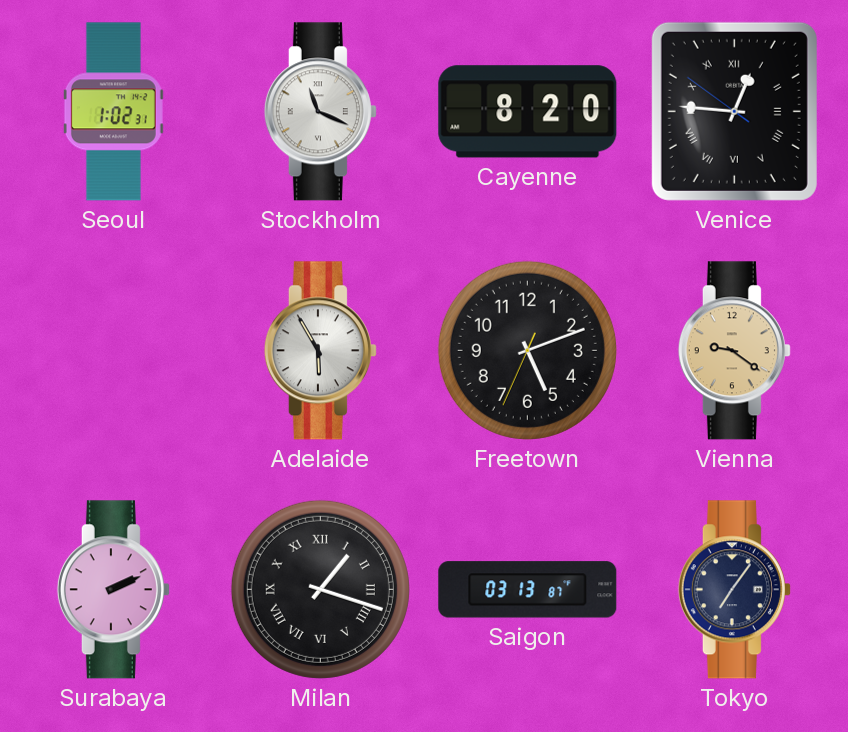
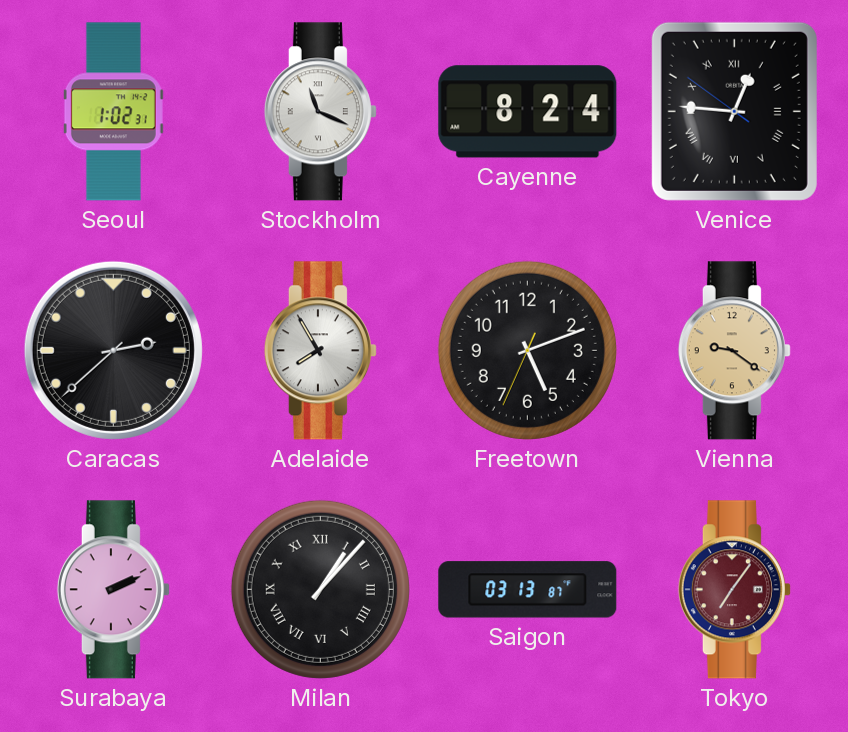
Cayenne: 8:20 -> 8:24
Caracas: none -> 2:38
Adelaide: 5:55 -> 7:55
Milan: 1:18 -> 1:07
Tokyo dial: navy -> burgundy
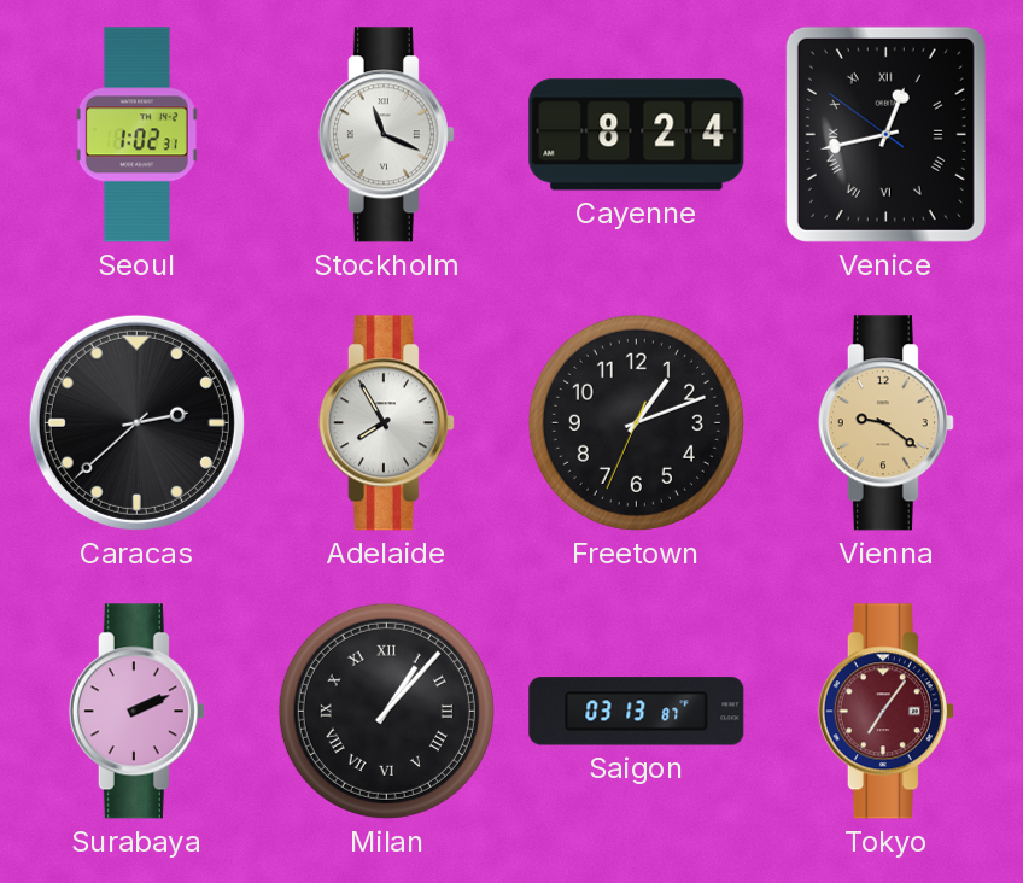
Venice: 12:45 -> 12:42
Freetown: 5:11 -> 1:11
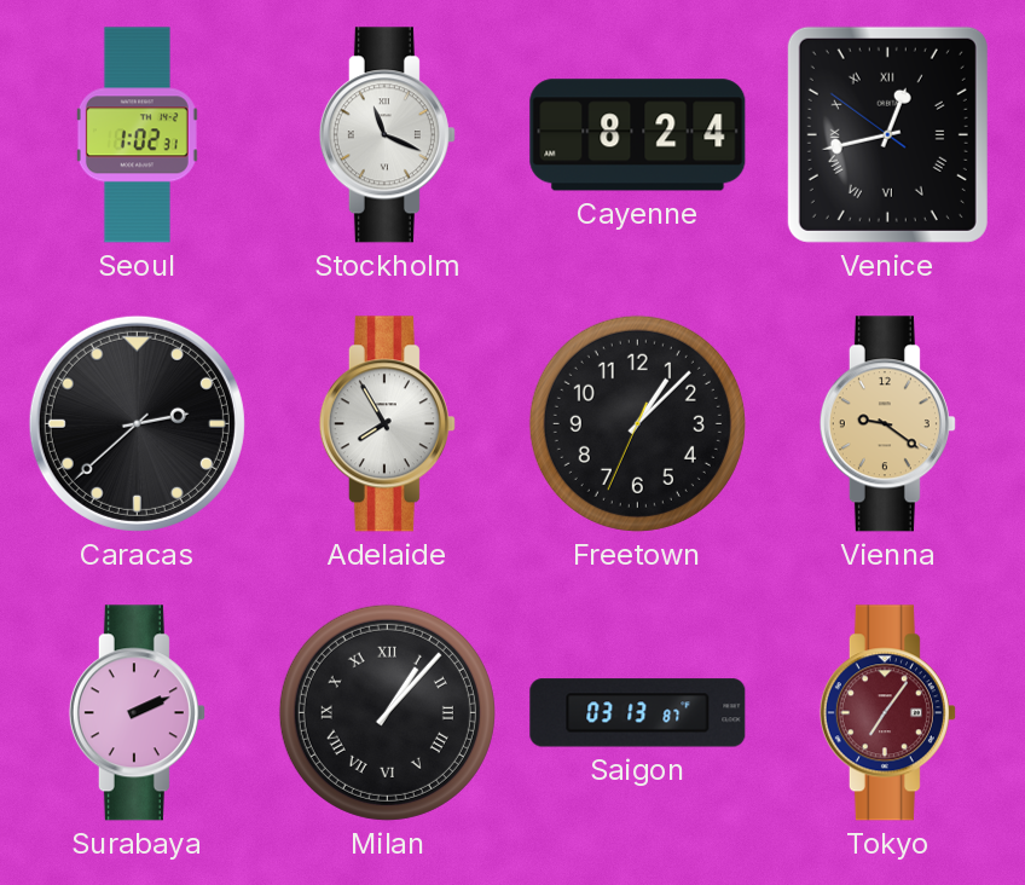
Freetown: 1:11 -> 1:07
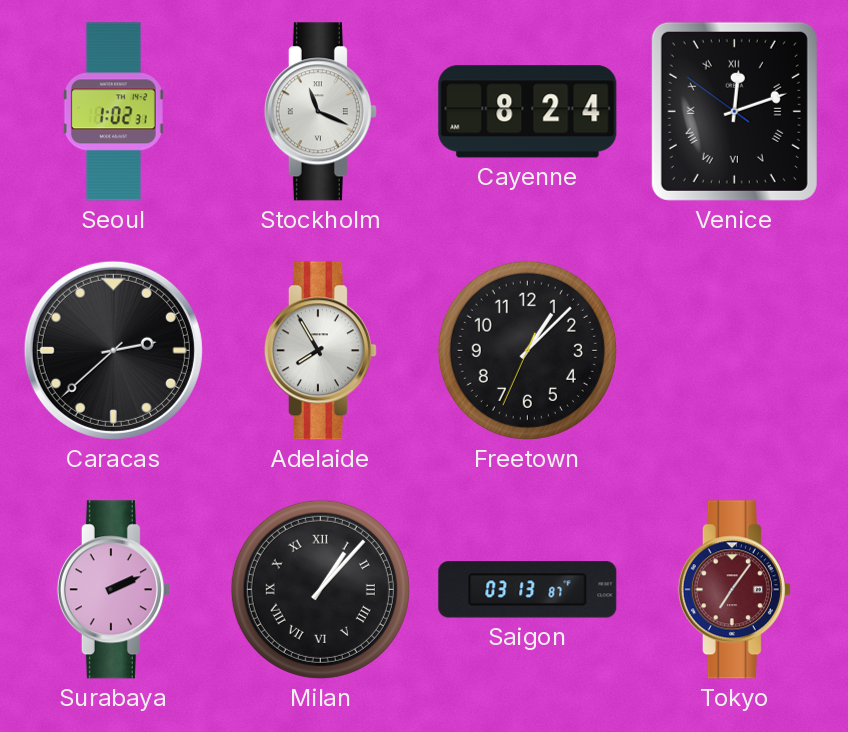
Venice: 12:42 -> 12:11
Vienna: 9:21 -> none
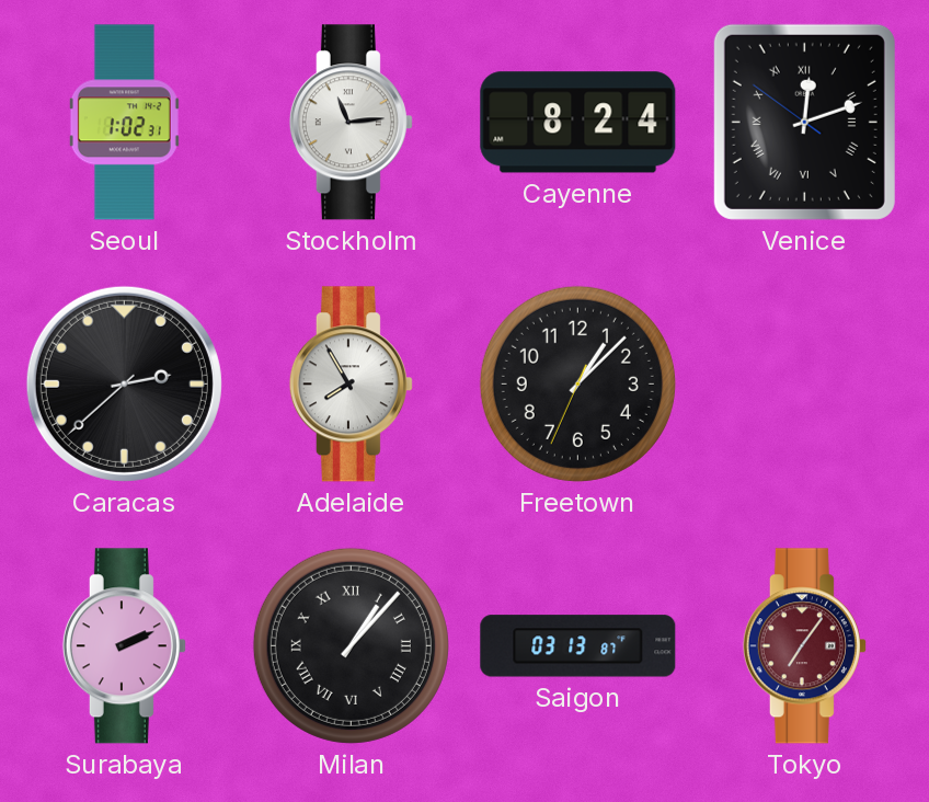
Stockholm: 11:19 -> 11:14
